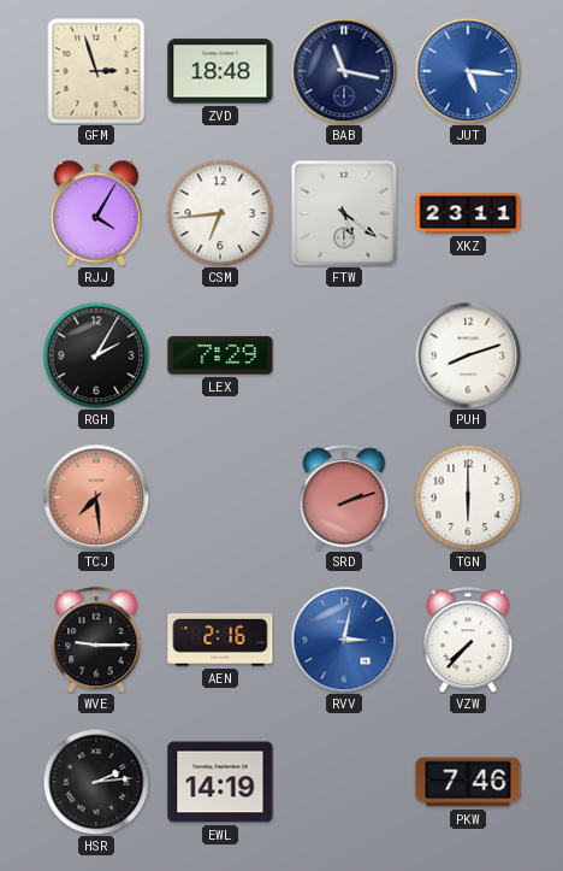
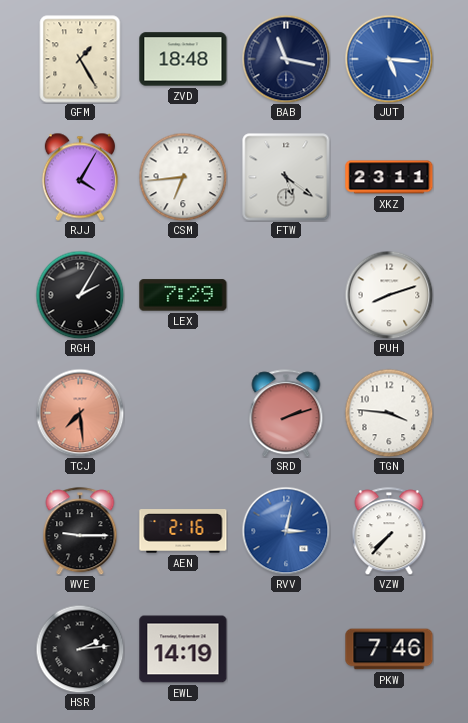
GFM: 2:57 -> 1:25
TGN: 6:00 -> 3:46
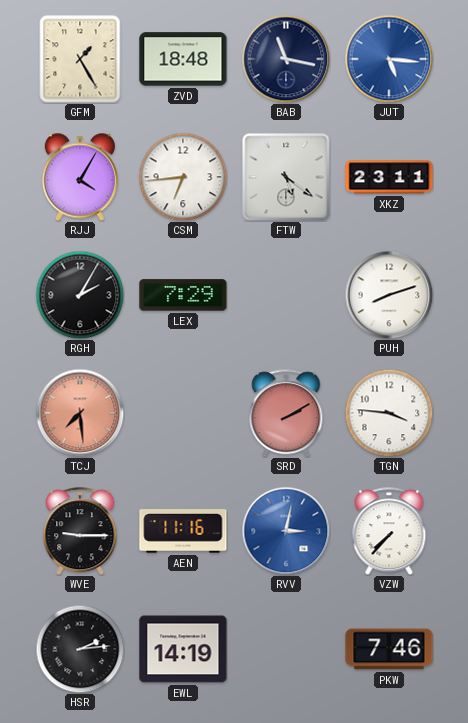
SRD: 2:12 -> 2:10
AEN: 2:16 -> 11:16
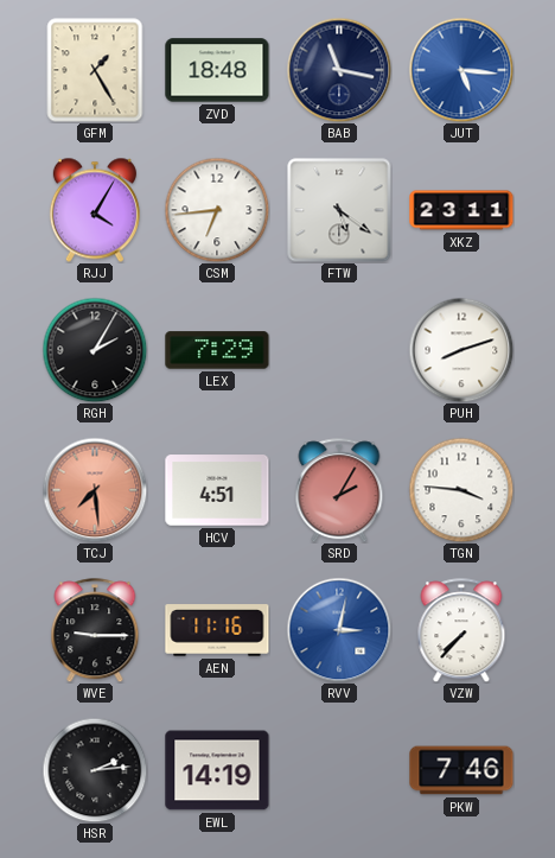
HCV: none -> 4:51
SRD: 2:10 -> 2:05
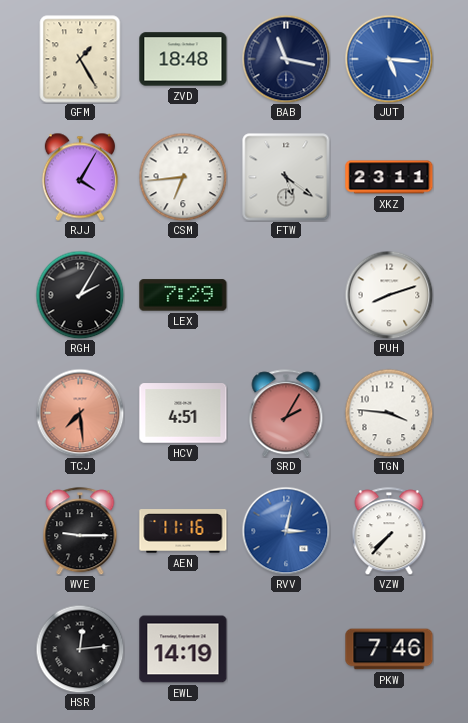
HSR: 2:14 -> 12:14
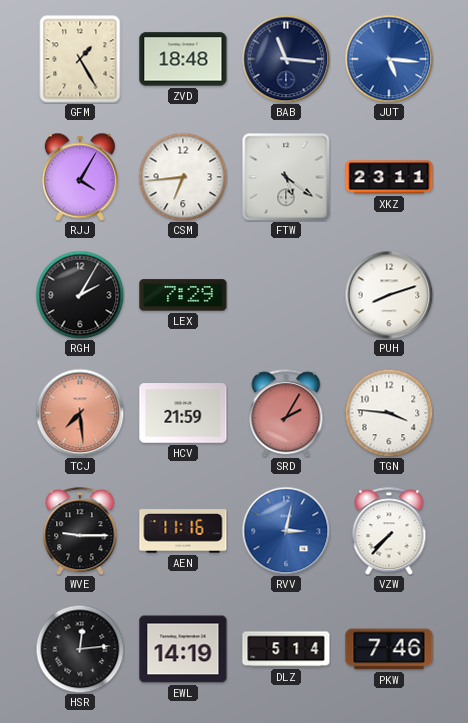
BAB: 11:17 -> 11:16
HCV: 4:51 -> 21:59
DLZ: none -> 5:14
